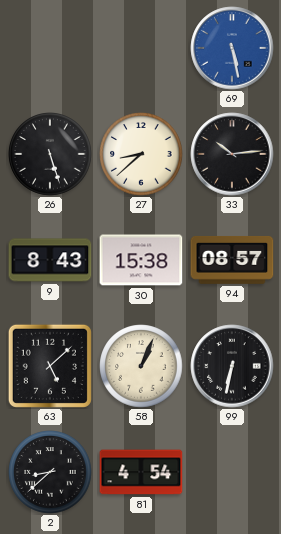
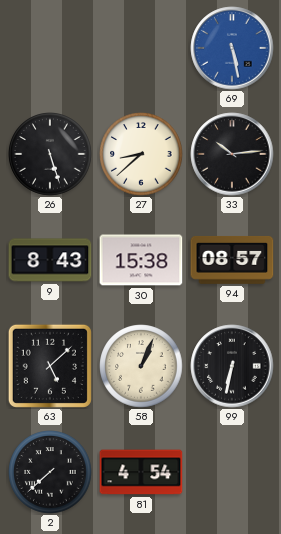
2: 8:38 -> 7:38
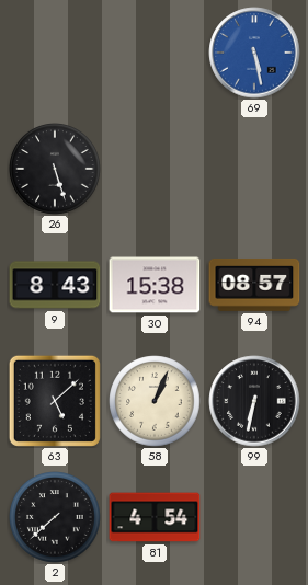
27: 8:38 -> none
33: 10:14 -> none
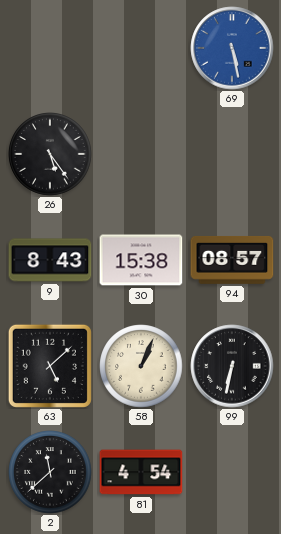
26: 5:27 -> 5:24
2: 7:38 -> 11:38
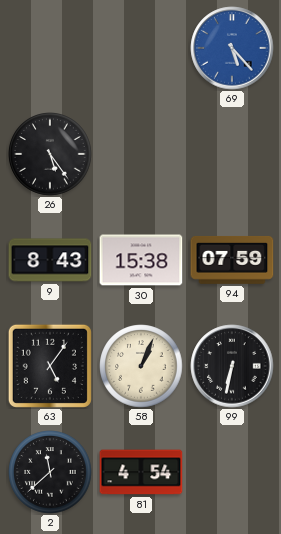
69: 5:28 -> 5:23
94: 08:57 -> 07:59
63: 5:08 -> 5:06
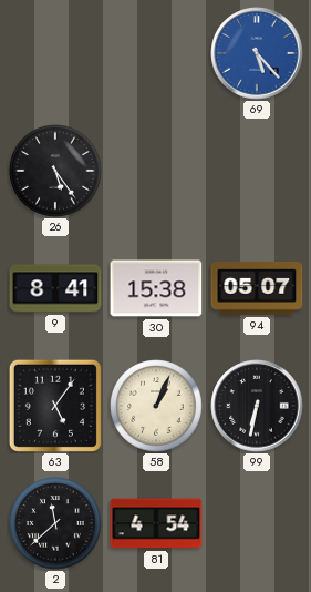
9: 8:43 -> 8:41
94: 07:59 -> 05:07
